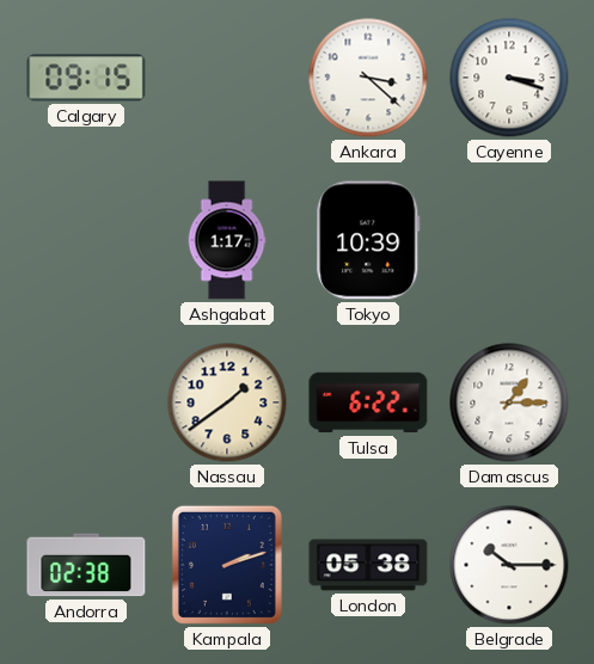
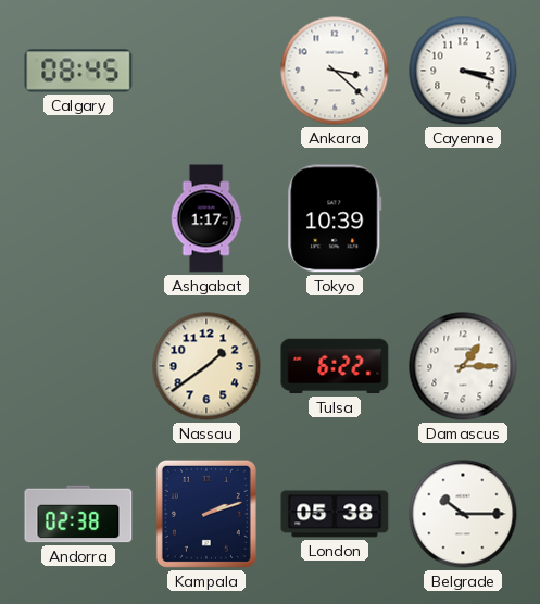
Calgary: 09:15 -> 08:45
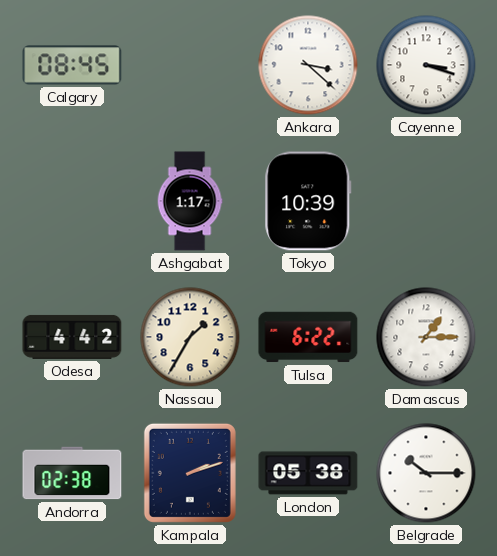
Odesa: none -> 4:42
Nassau: 1:39 -> 1:35
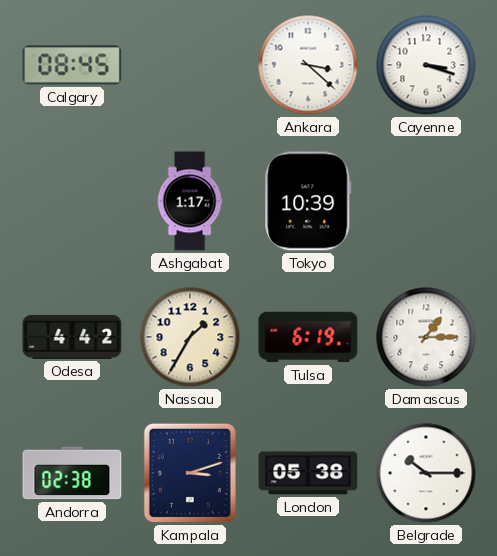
Tulsa: 6:22 -> 6:19
Kampala: 2:12 -> 3:12
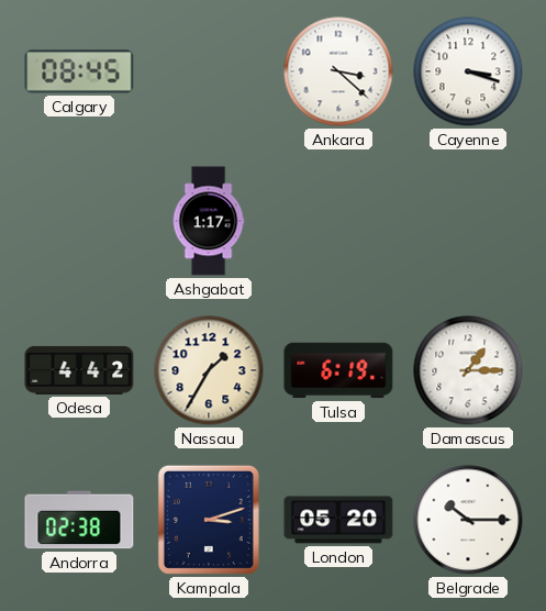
Tokyo: 10:39 -> none
London: 05:38 -> 05:20
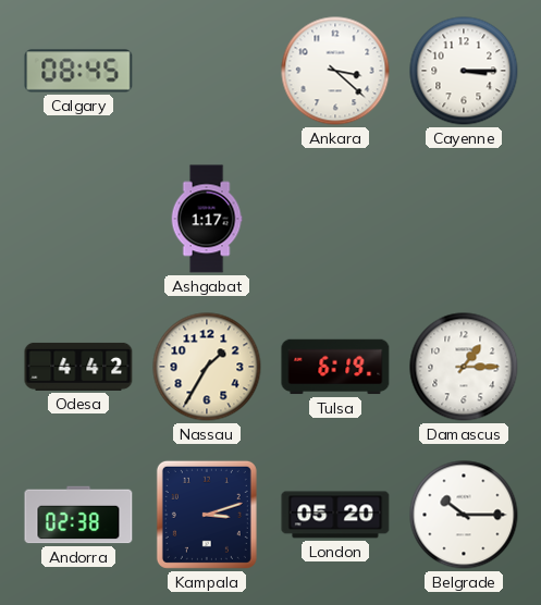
Cayenne: 3:18 -> 3:15
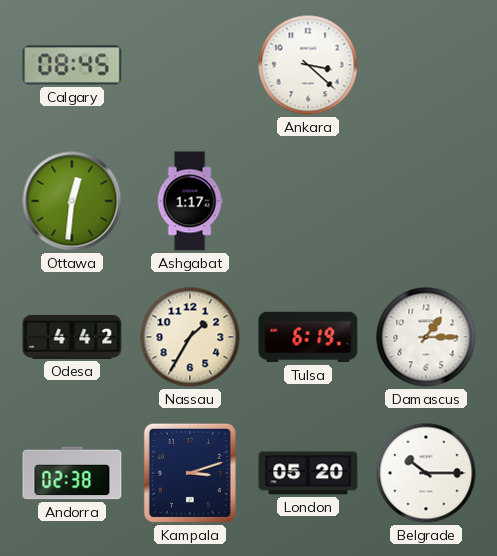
Cayenne: 3:15 -> none
Ottawa: none -> 12:31
